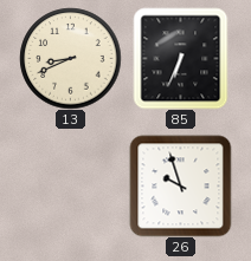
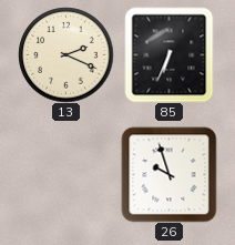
13: 8:41 -> 2:19
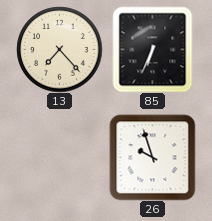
13: 2:19 -> 7:23
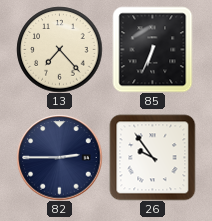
82: none -> 2:45
26: 9:57 -> 9:54
